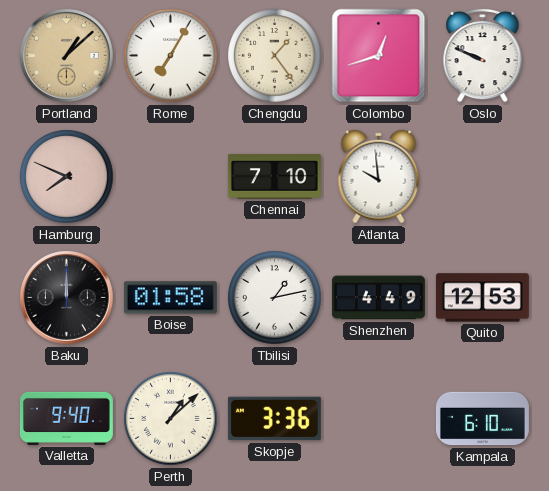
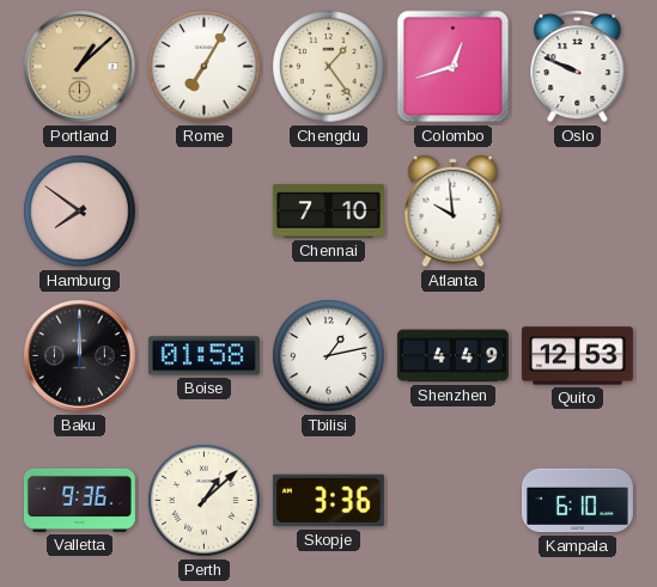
Hamburg: 7:49 -> 7:51
Valletta: 9:40 -> 9:36
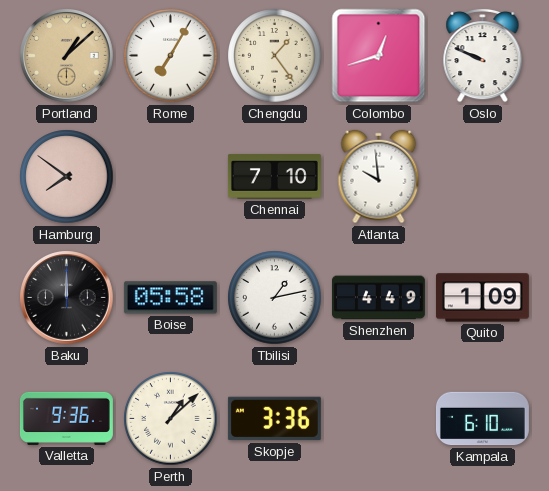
Boise: 01:58 -> 05:58
Quito: 12:53 -> 1:09
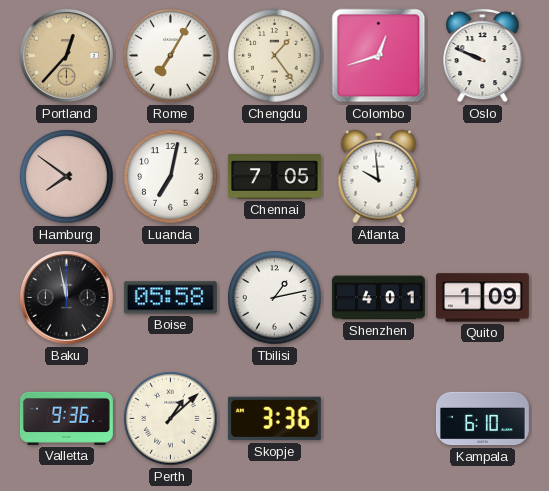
Portland: 1:08 -> 12:37
Luanda: none -> 7:02
Chennai: 7:10 -> 7:05
Baku: 12:00 -> 11:58
Shenzhen: 4:49 -> 4:01
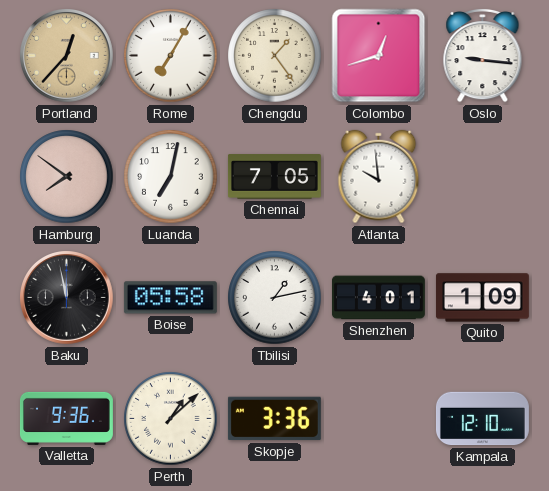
Oslo: 9:49 -> 9:16
Kampala: 6:10 -> 12:10
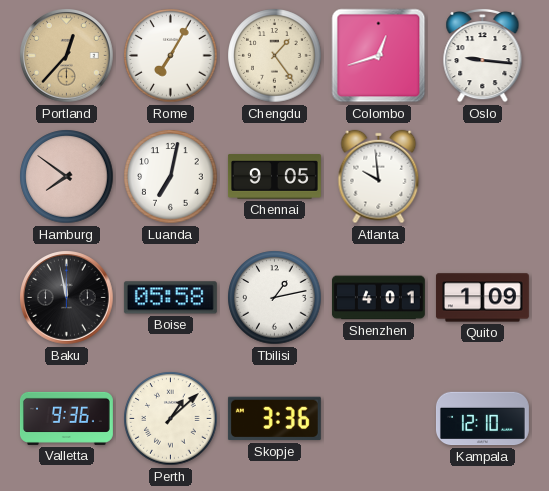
Chennai: 7:05 -> 9:05
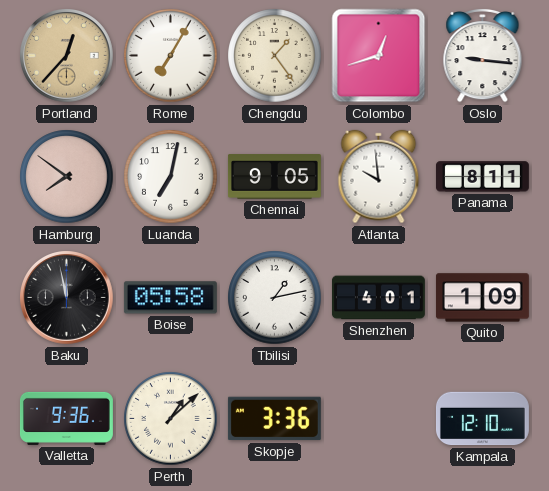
Panama: none -> 8:11
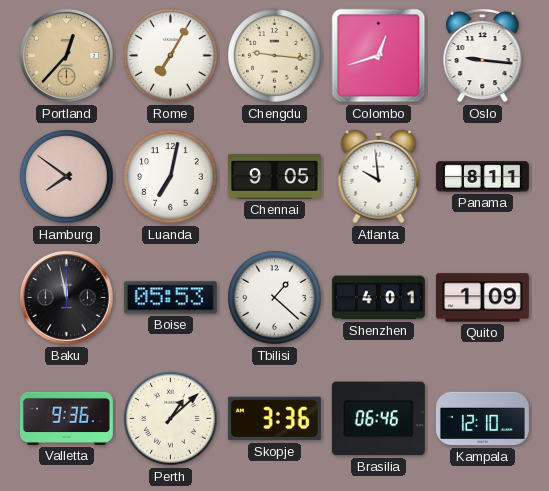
Chengdu: 1:24 -> 9:16
Boise: 05:58 -> 05:53
Tbilisi: 1:13 -> 1:22
Brasilia: none -> 06:46
